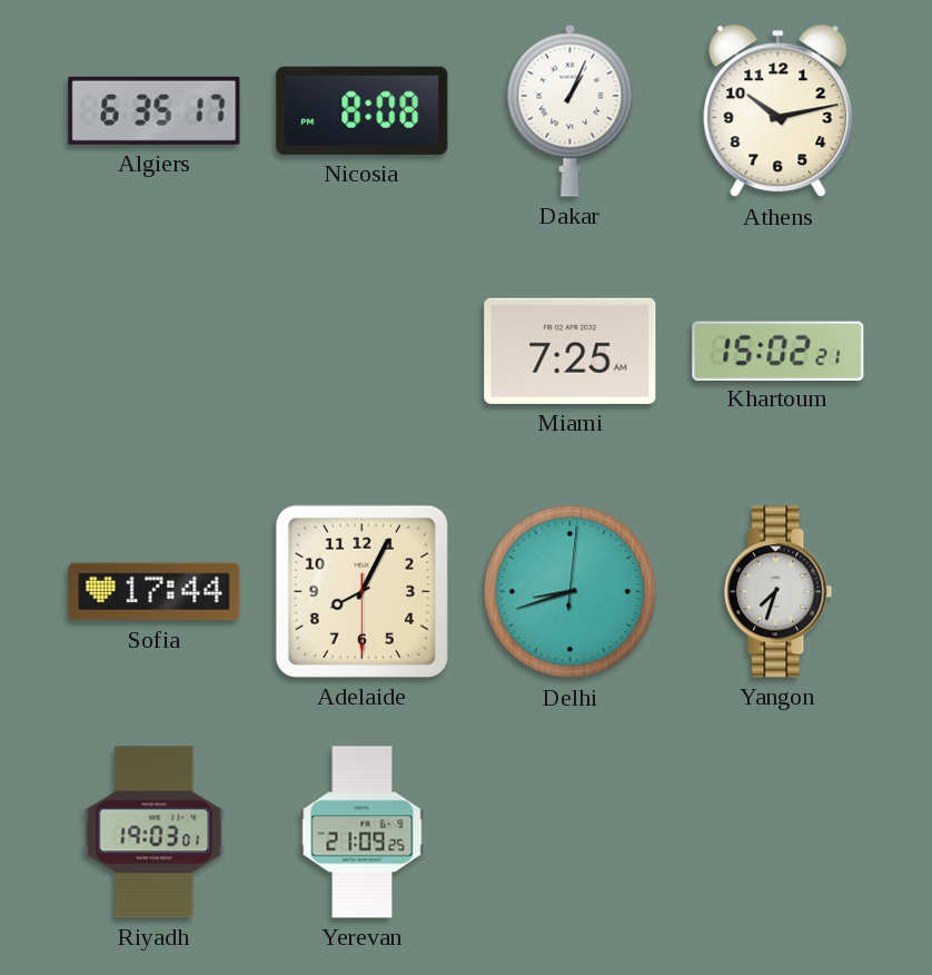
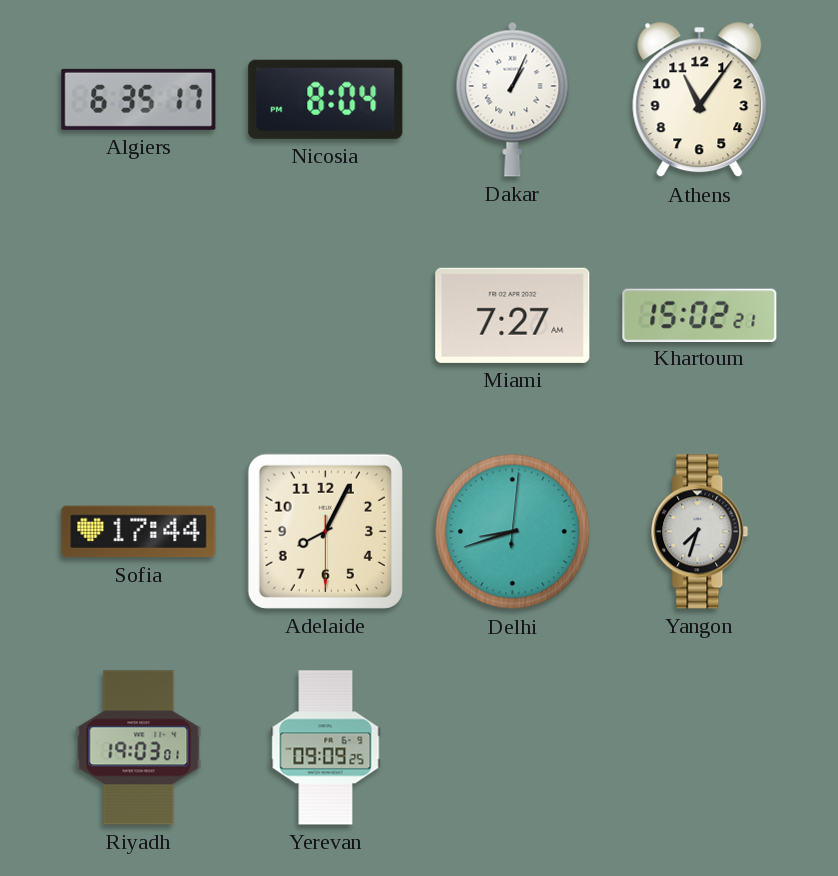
Nicosia: 8:08 -> 8:04
Athens: 10:13 -> 11:06
Miami: 7:25 -> 7:27
Yerevan: 21:09 -> 09:09
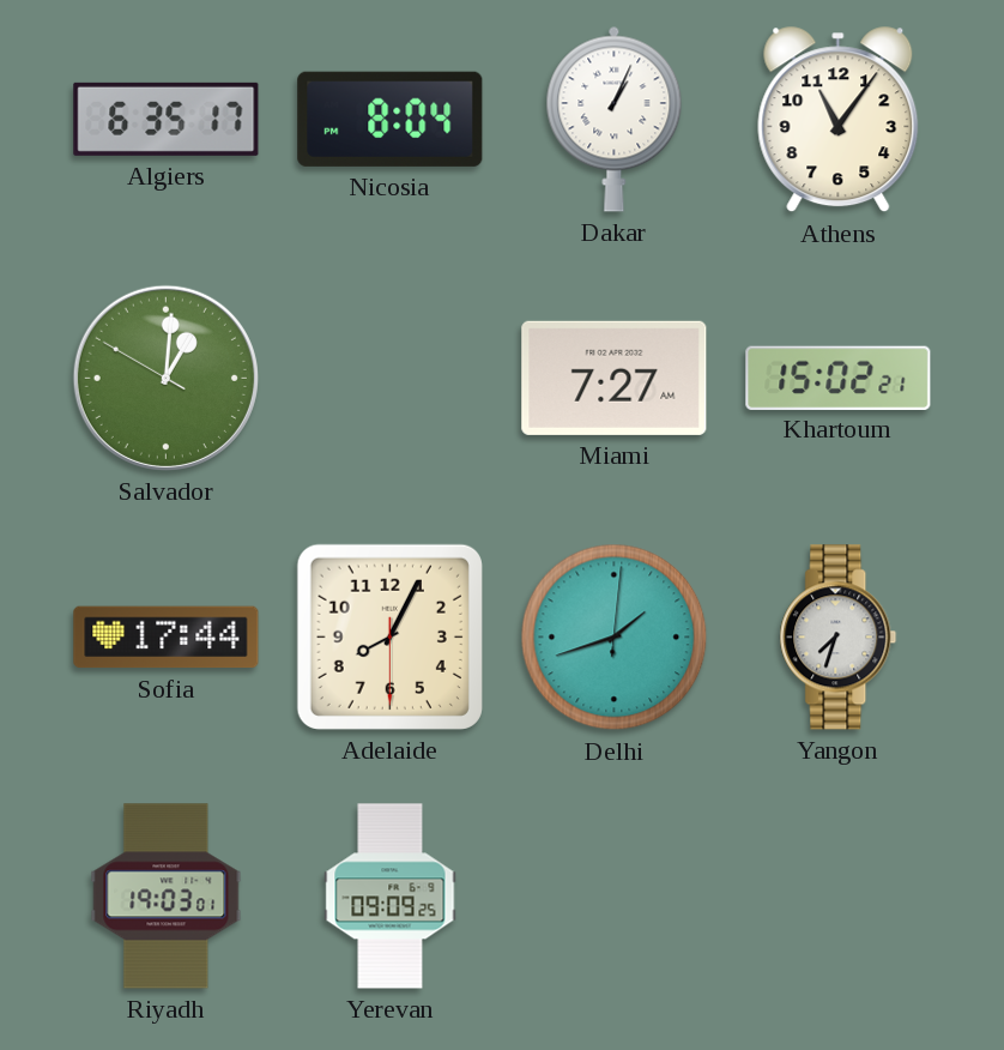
Salvador: none -> 1:00
Delhi: 8:42 -> 1:42
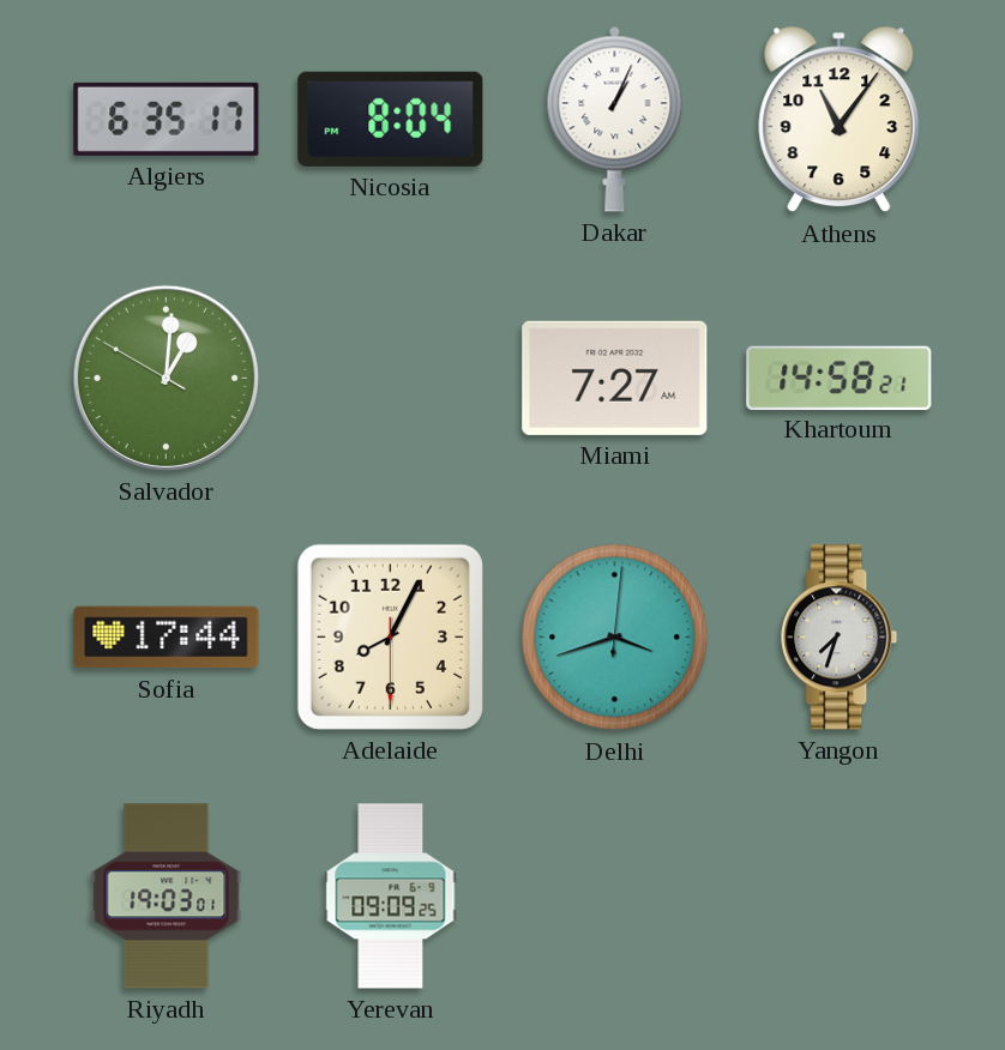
Khartoum: 15:02 -> 14:58
Delhi: 1:42 -> 3:42
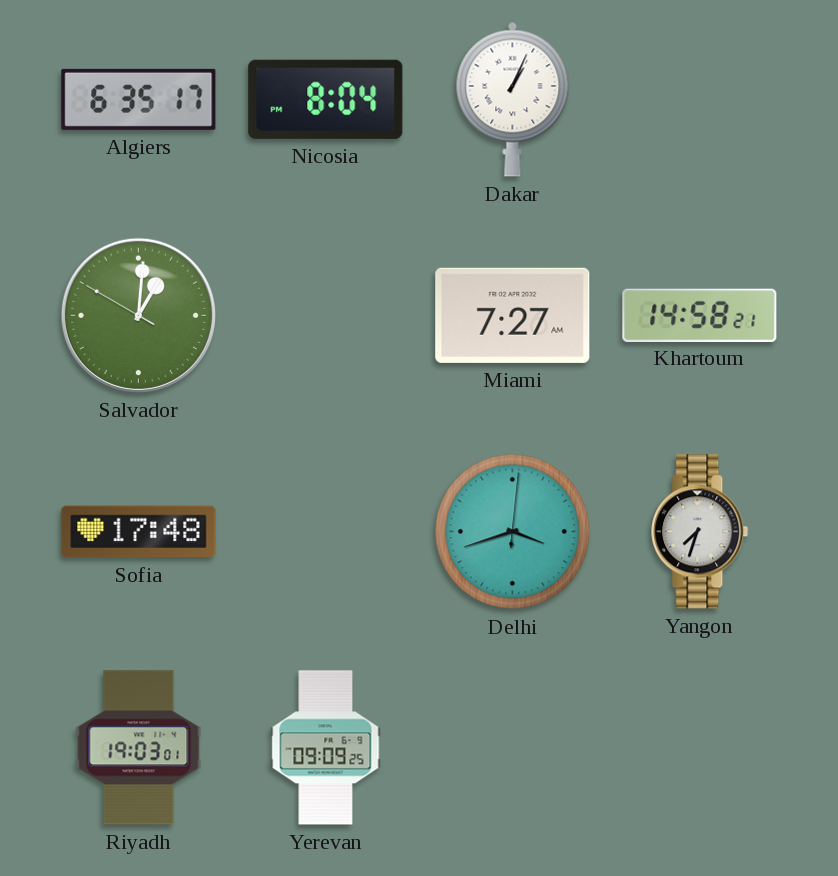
Athens: 11:06 -> none
Sofia: 17:44 -> 17:48
Adelaide: 8:04 -> none
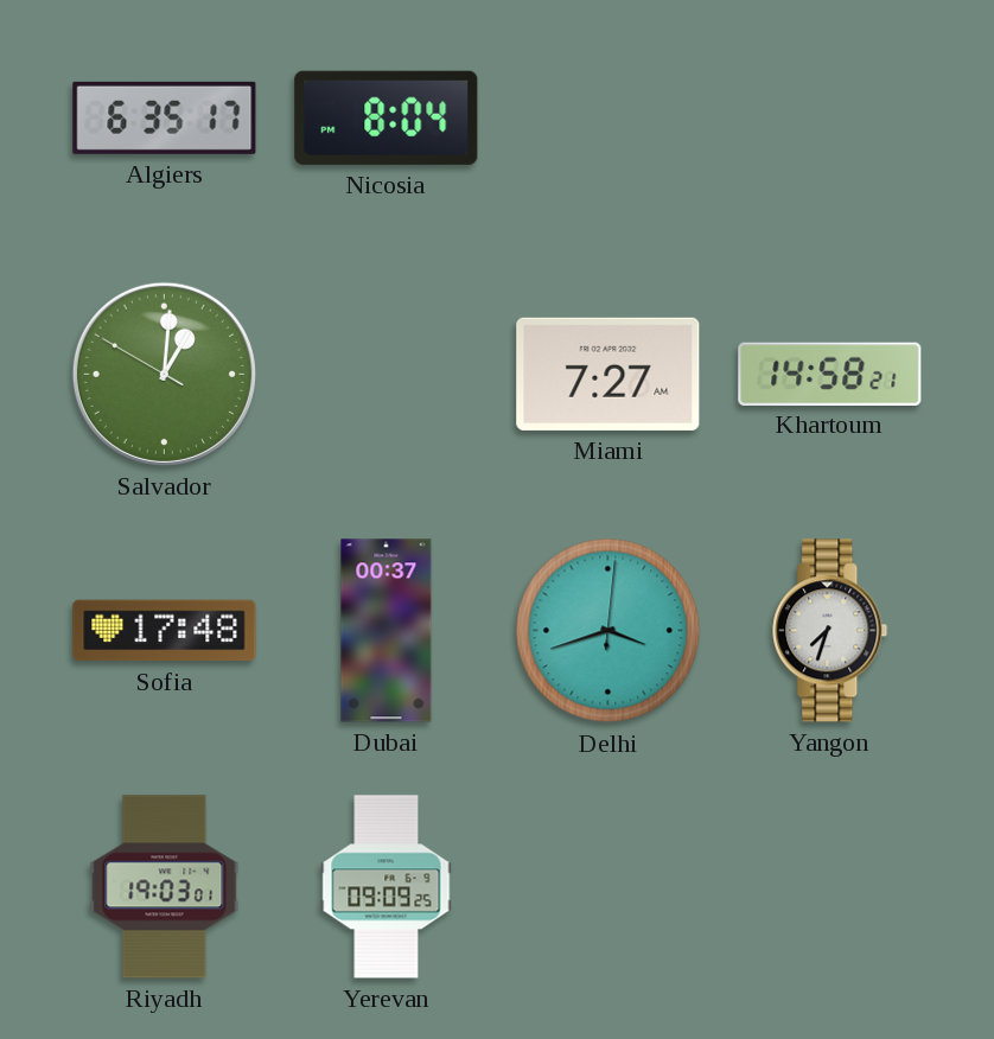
Dakar: 1:04 -> none
Dubai: none -> 00:37
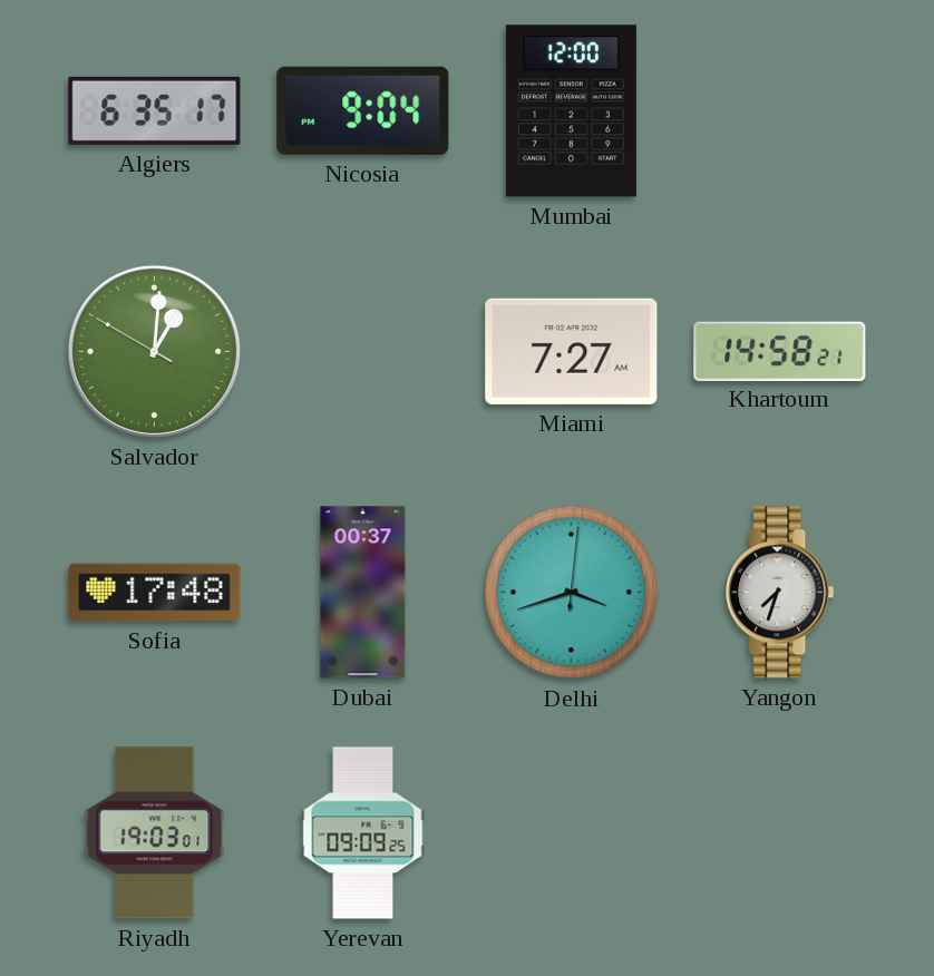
Nicosia: 8:04 -> 9:04
Mumbai: none -> 12:00
